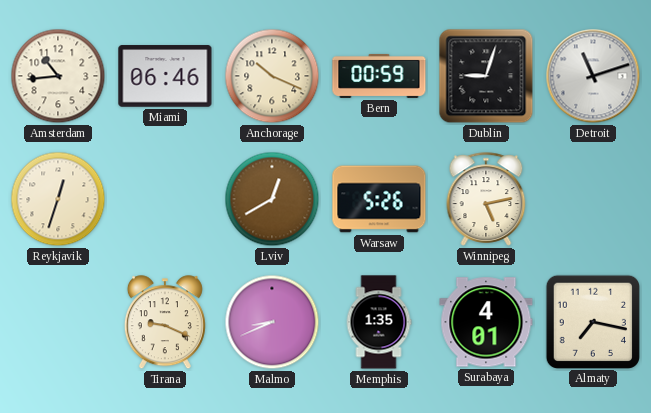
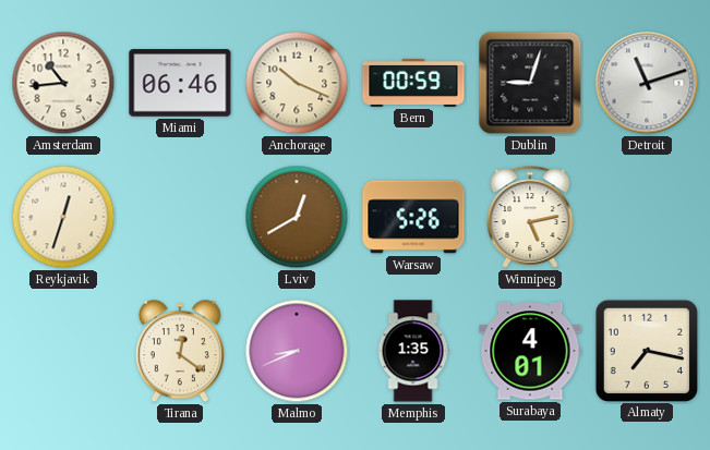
Tirana: 9:19 -> 12:21
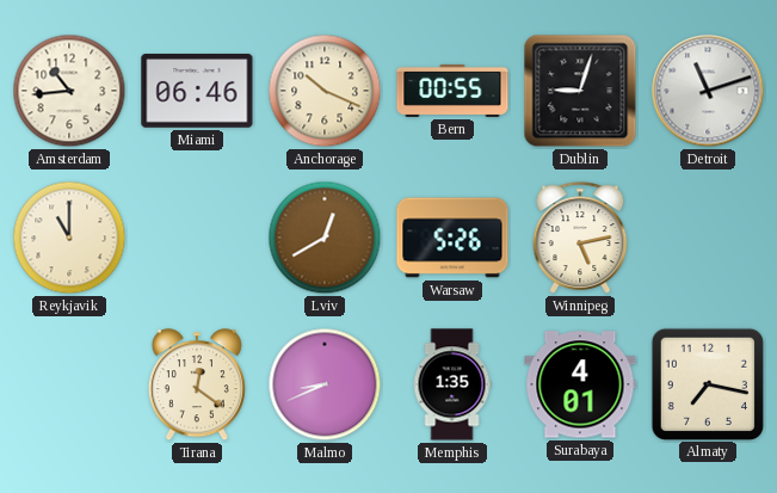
Bern: 00:59 -> 00:55
Reykjavik: 12:33 -> 11:00
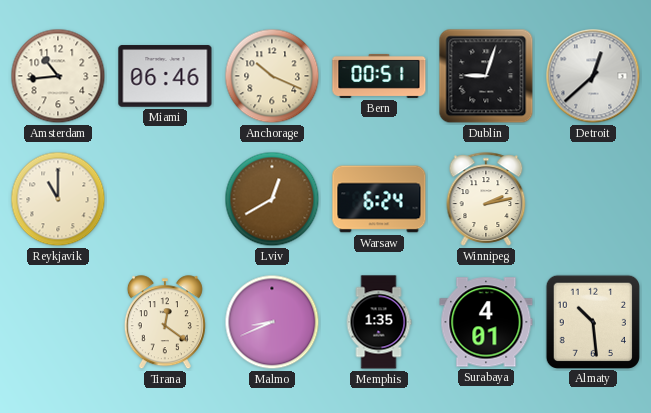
Bern: 00:55 -> 00:51
Detroit: 11:12 -> 12:38
Warsaw: 5:26 -> 6:24
Winnipeg: 5:13 -> 2:13
Almaty: 7:17 -> 10:29
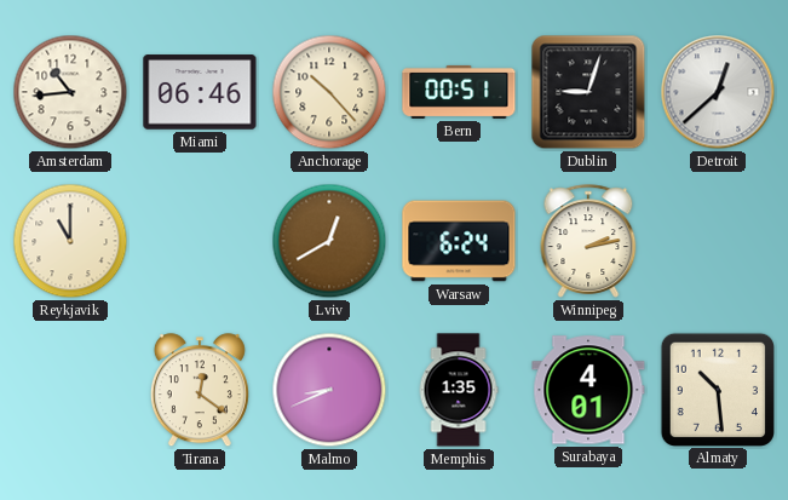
Anchorage: 10:19 -> 10:23
